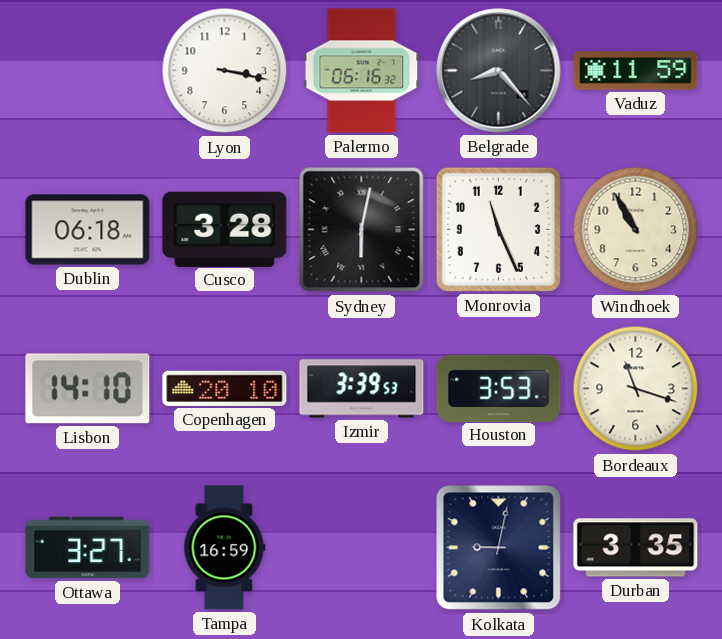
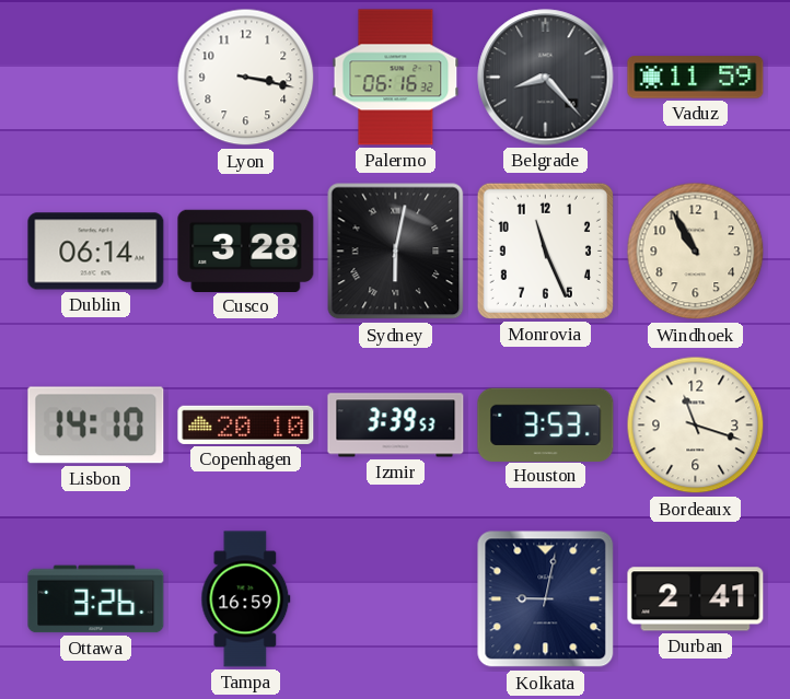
Dublin: 06:18 -> 06:14
Ottawa: 3:27 -> 3:26
Durban: 3:35 -> 2:41
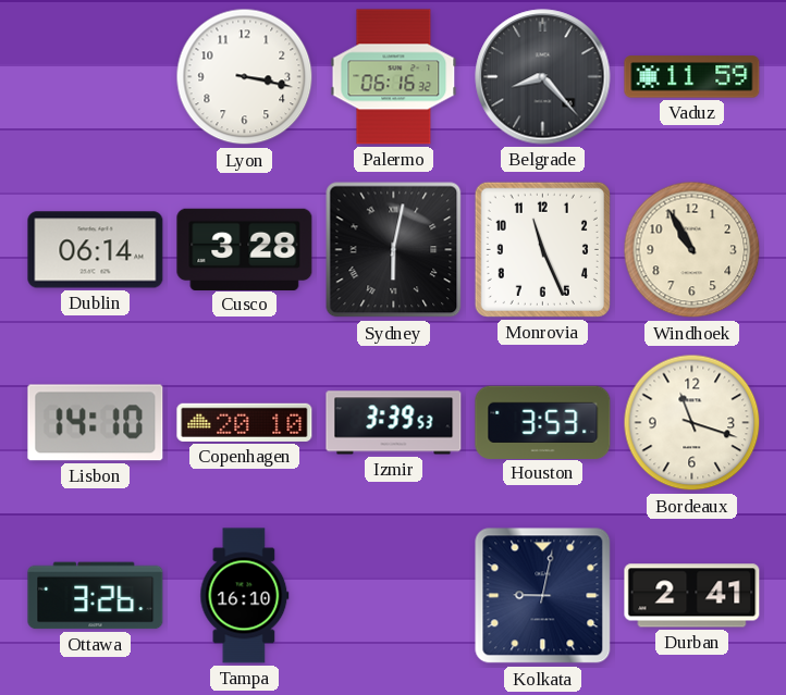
Tampa: 16:59 -> 16:10
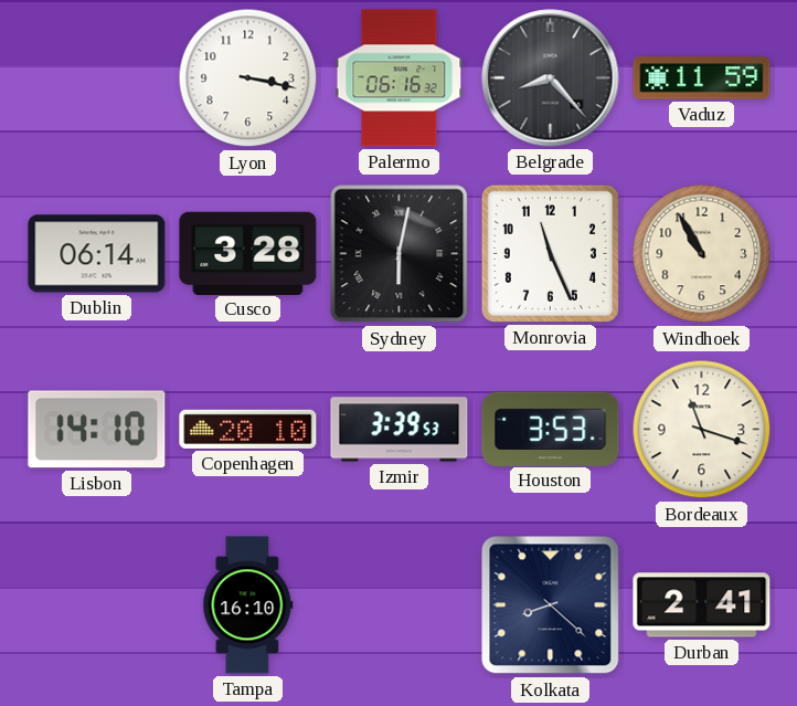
Ottawa: 3:26 -> none
Kolkata: 9:02 -> 8:22
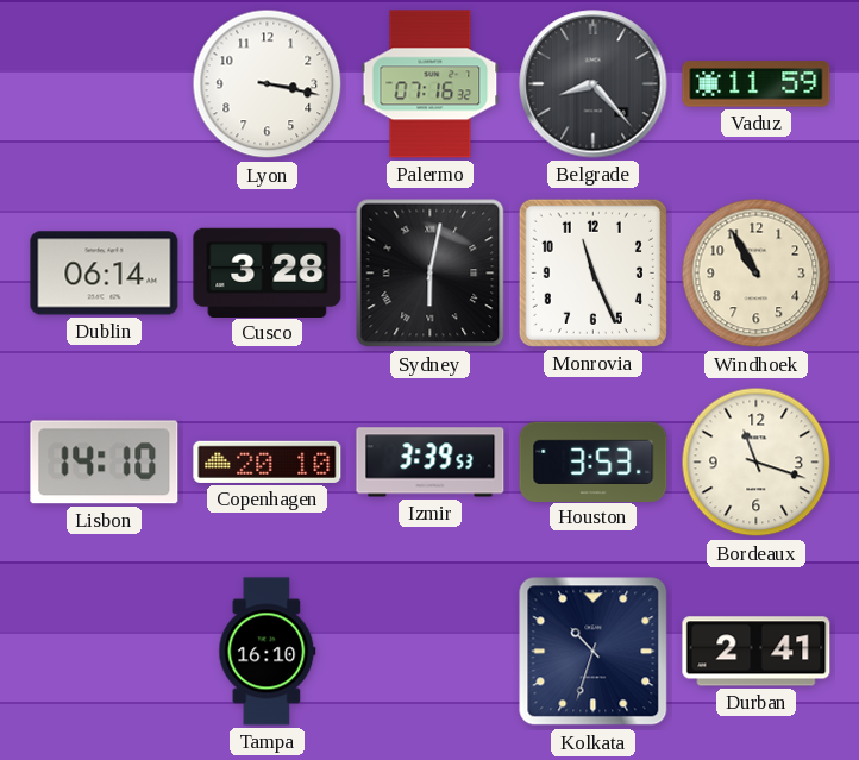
Palermo: 06:16 -> 07:16
Kolkata: 8:22 -> 10:33
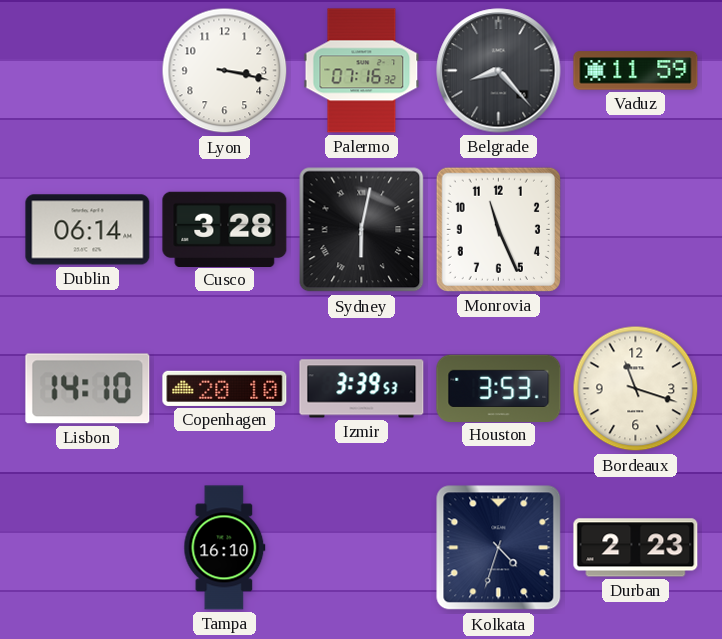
Windhoek: 10:55 -> none
Kolkata: 10:33 -> 4:33
Durban: 2:41 -> 2:23
